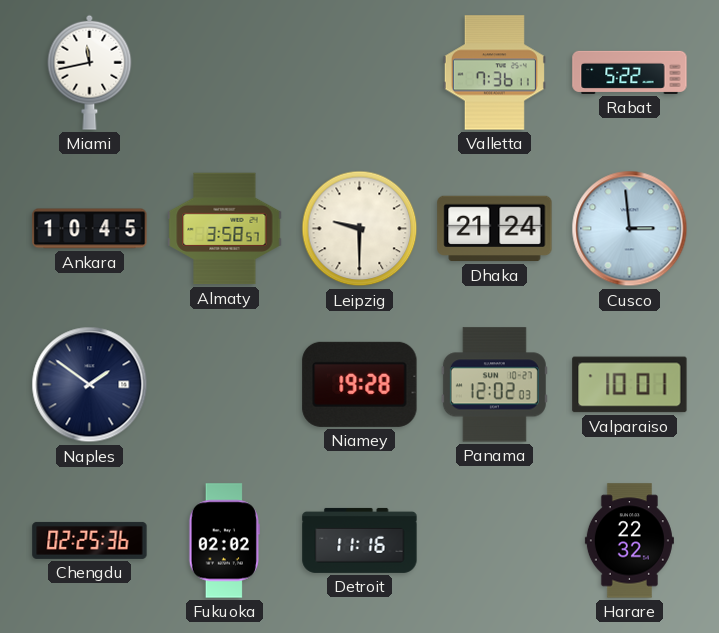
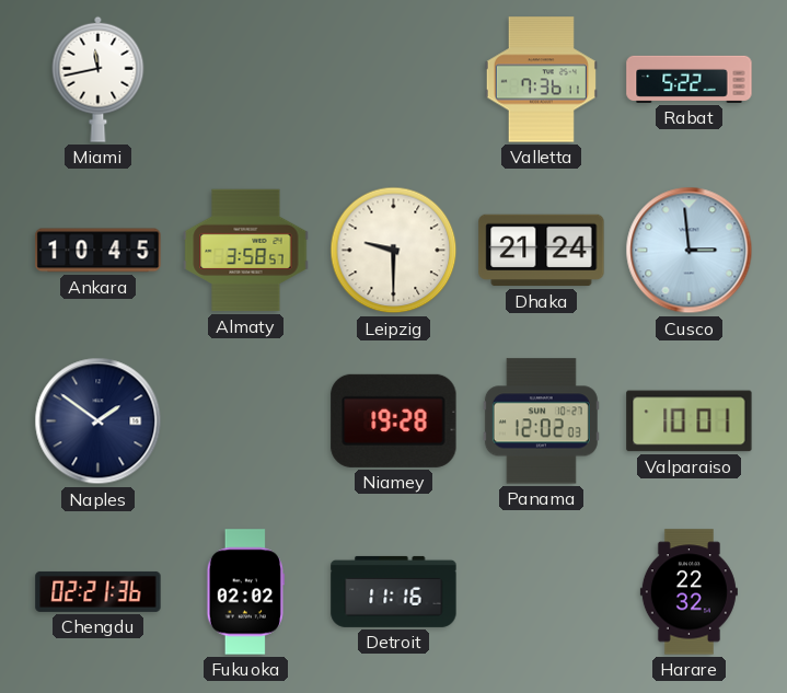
Chengdu: 02:25 -> 02:21
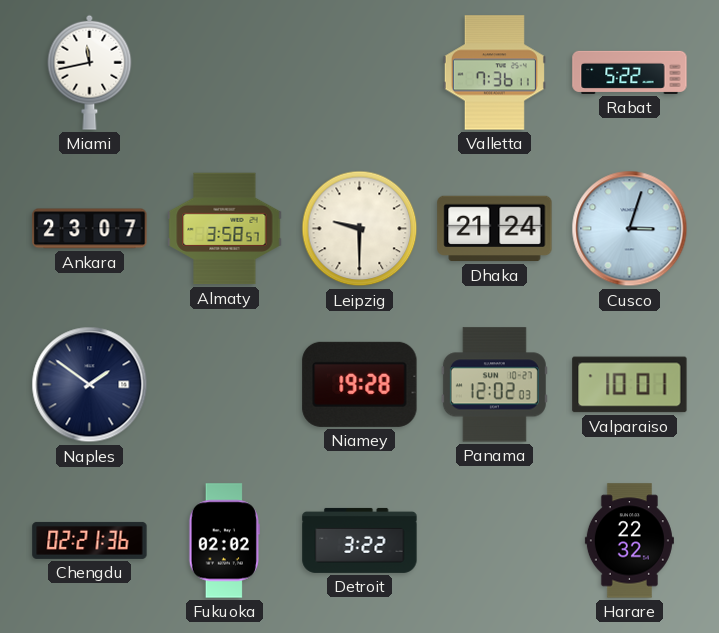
Ankara: 10:45 -> 23:07
Cusco: 2:59 -> 3:03
Detroit: 11:16 -> 3:22
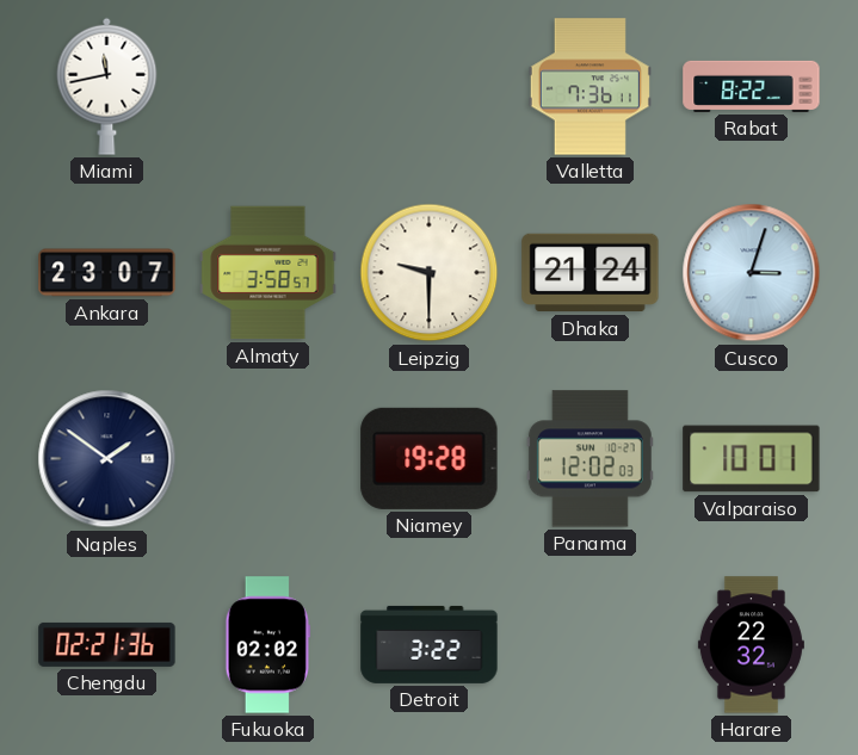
Rabat: 5:22 -> 8:22
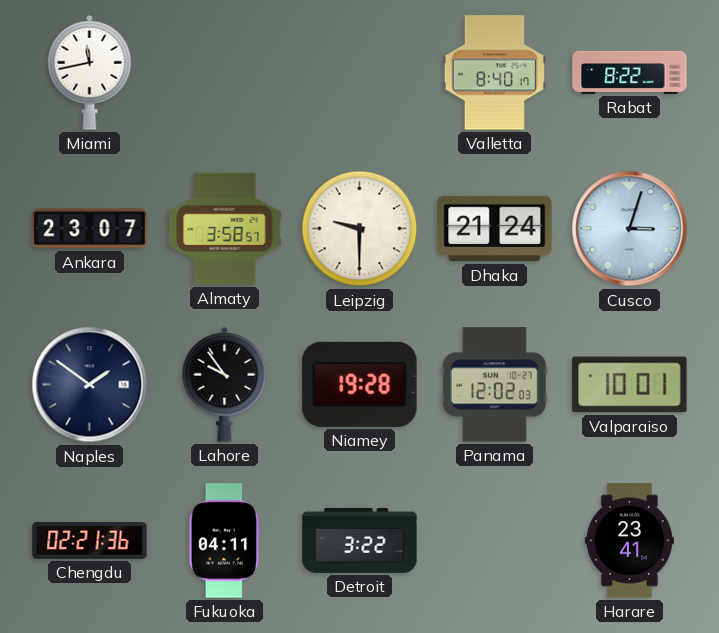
Valletta: 7:36 -> 8:40
Lahore: none -> 9:54
Fukuoka: 02:02 -> 04:11
Harare: 22:32 -> 23:41
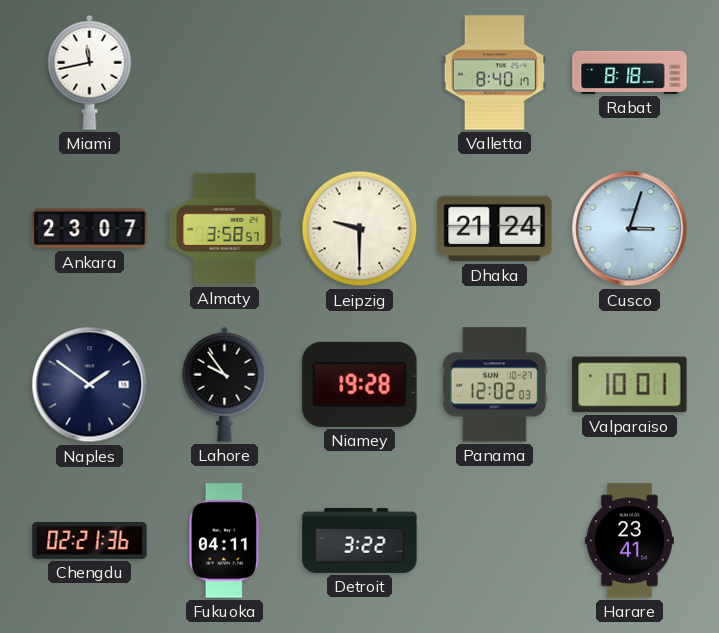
Rabat: 8:22 -> 8:18
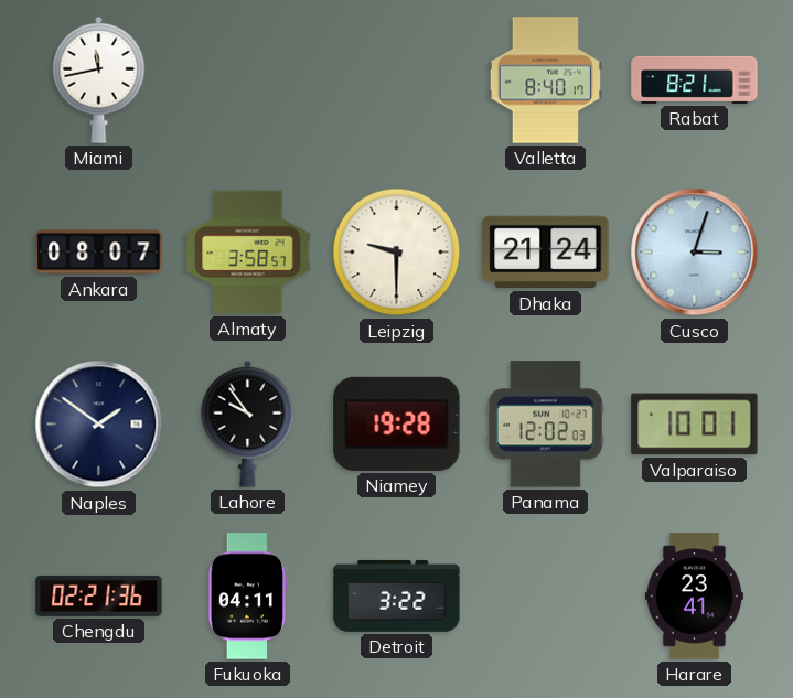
Rabat: 8:18 -> 8:21
Ankara: 23:07 -> 08:07
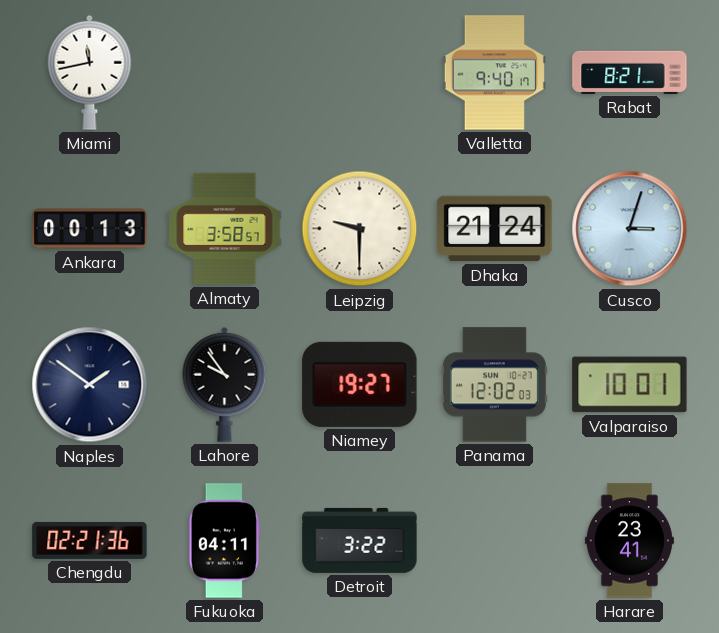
Valletta: 8:40 -> 9:40
Ankara: 08:07 -> 00:13
Niamey: 19:28 -> 19:27
